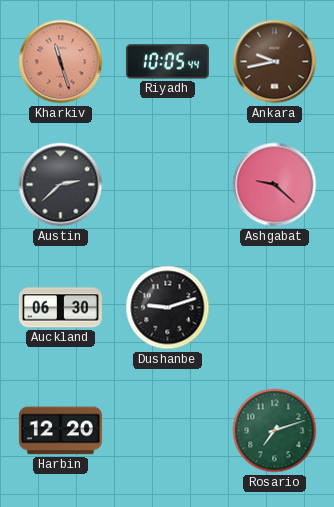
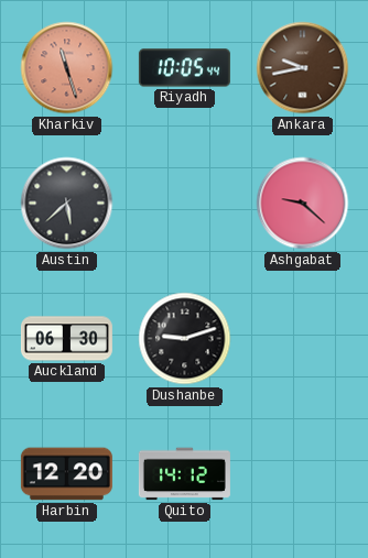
Austin: 2:38 -> 5:38
Quito: none -> 14:12
Rosario: 7:12 -> none
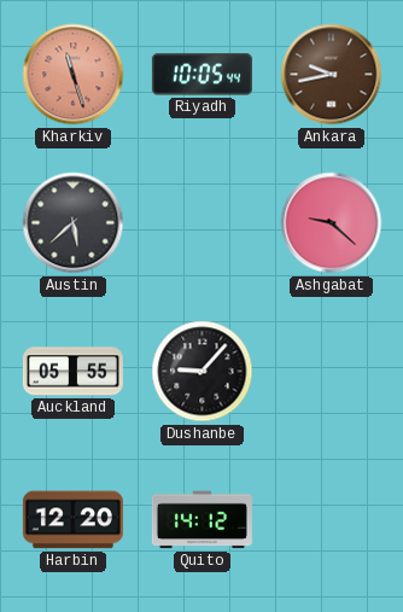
Auckland: 06:30 -> 05:55
Dushanbe: 9:12 -> 9:07
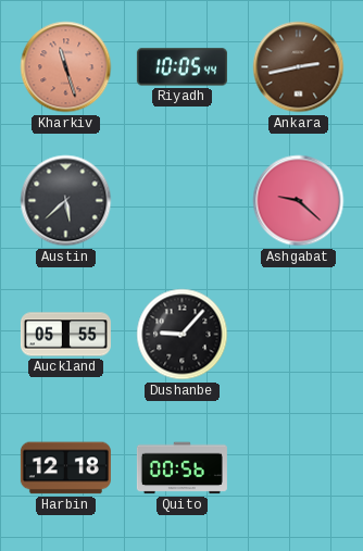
Ankara: 9:43 -> 2:43
Harbin: 12:20 -> 12:18
Quito: 14:12 -> 00:56
